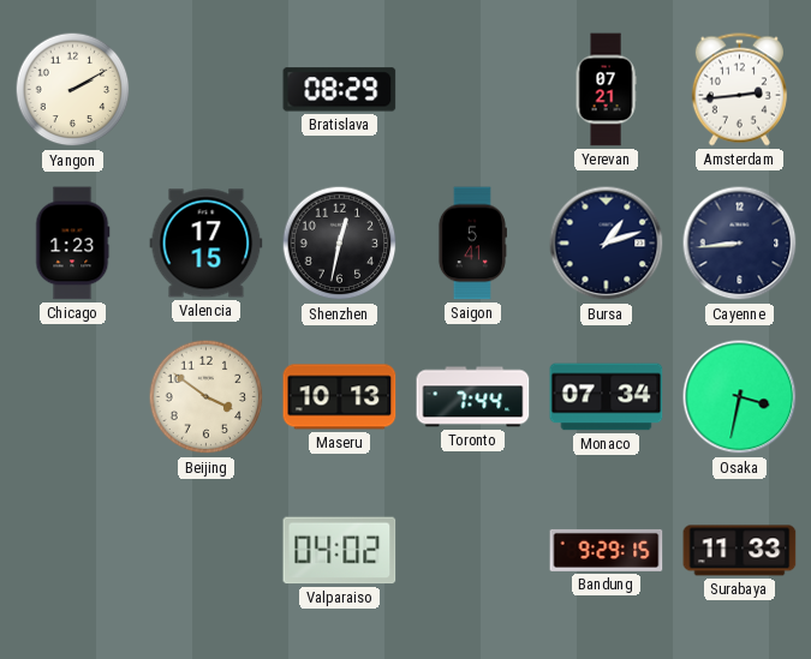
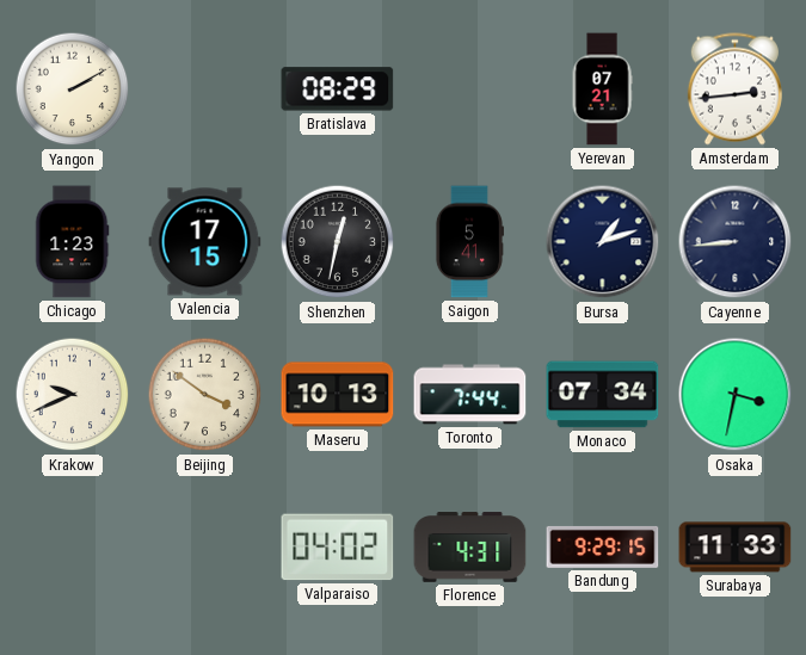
Krakow: none -> 9:41
Florence: none -> 4:31
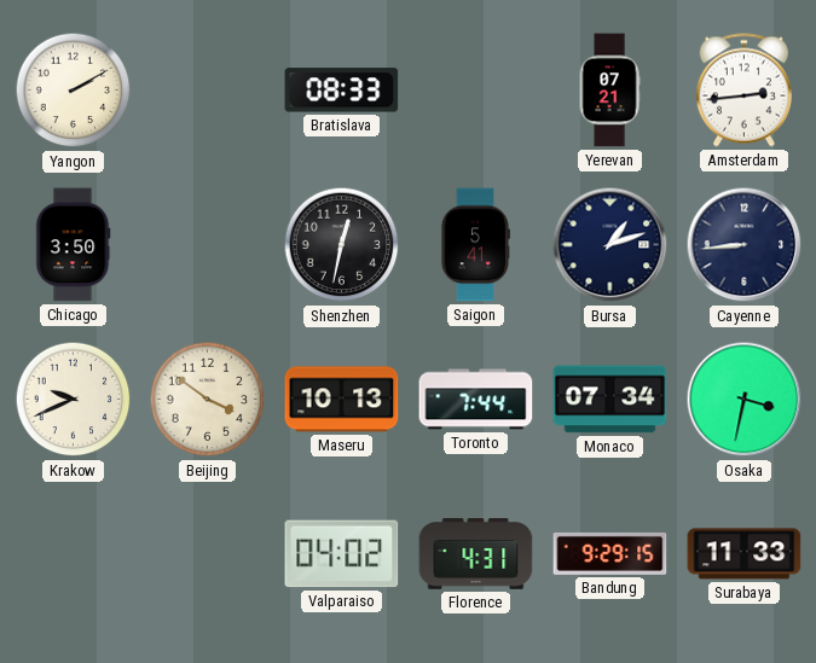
Bratislava: 08:29 -> 08:33
Chicago: 1:23 -> 3:50
Valencia: 17:15 -> none
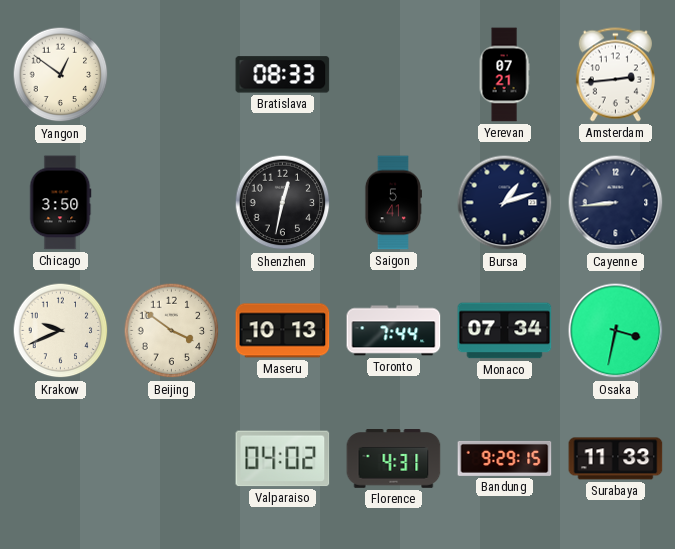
Yangon: 2:10 -> 12:51
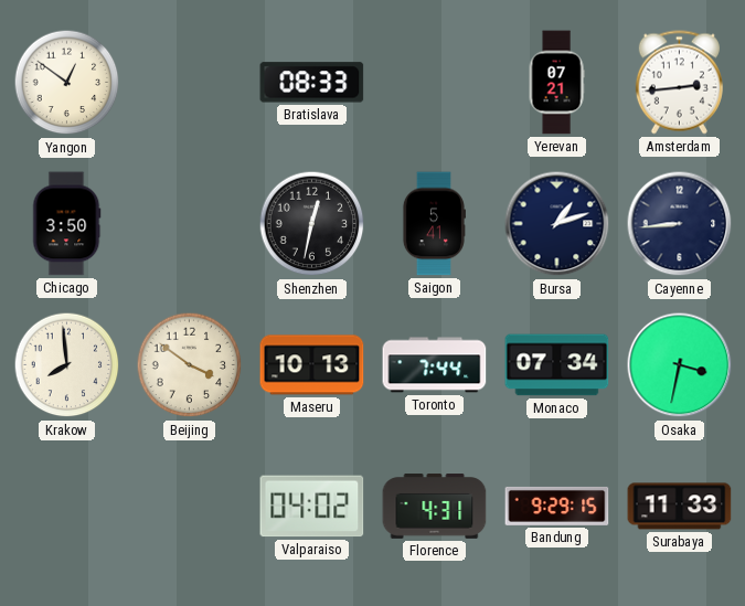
Krakow: 9:41 -> 7:59
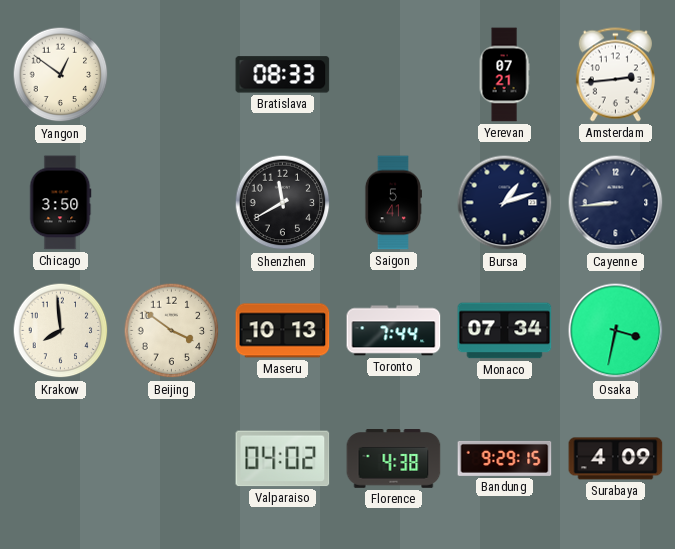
Shenzhen: 12:32 -> 11:40
Florence: 4:31 -> 4:38
Surabaya: 11:33 -> 4:09
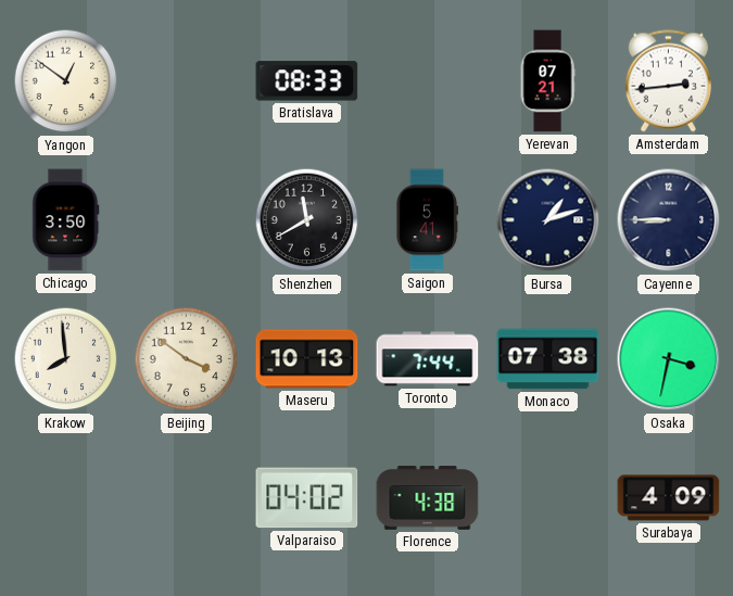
Cayenne: 8:44 -> 8:45
Monaco: 07:34 -> 07:38
Bandung: 9:29 -> none
